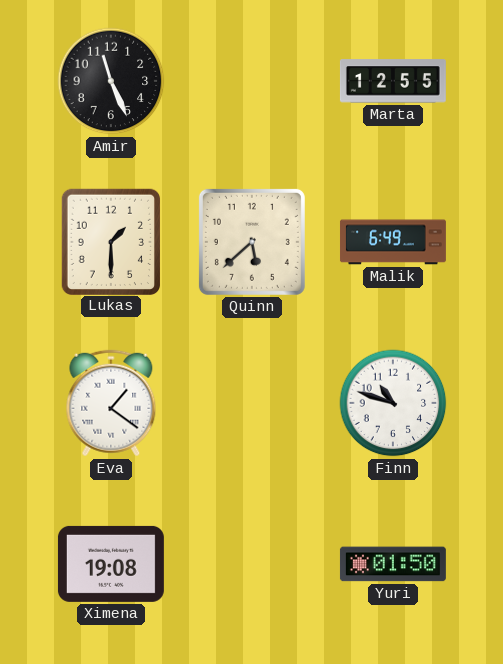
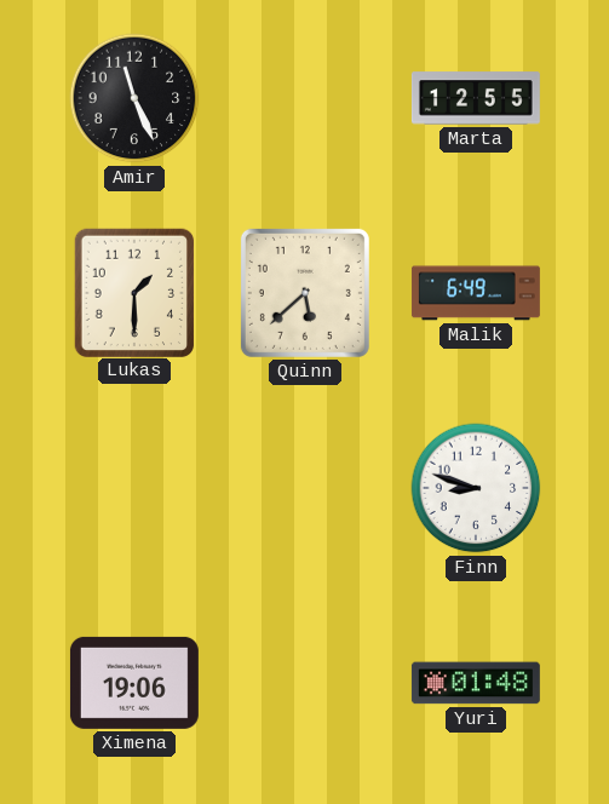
Eva: 1:21 -> none
Finn: 10:48 -> 8:48
Ximena: 19:08 -> 19:06
Yuri: 01:50 -> 01:48
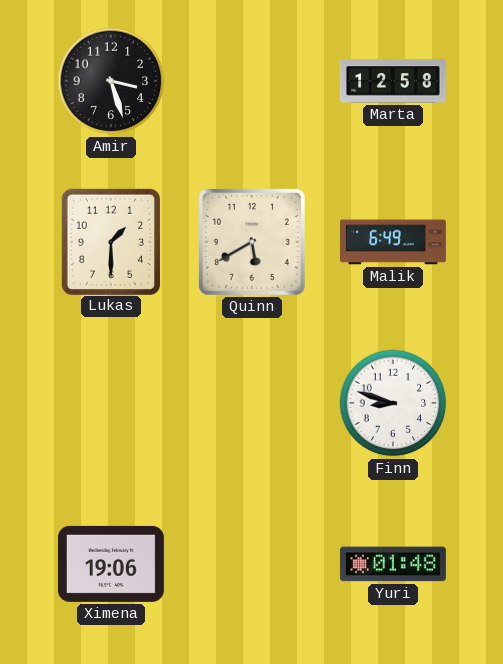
Amir: 11:26 -> 3:27
Marta: 12:55 -> 12:58
Quinn: 5:38 -> 5:40
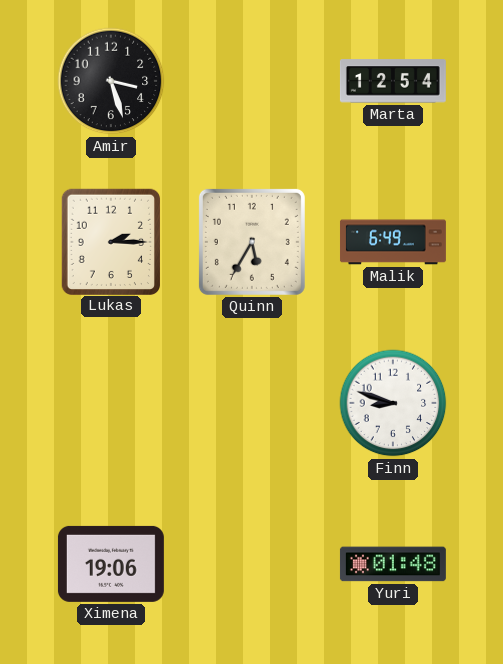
Marta: 12:58 -> 12:54
Lukas: 1:30 -> 2:15
Quinn: 5:40 -> 5:35
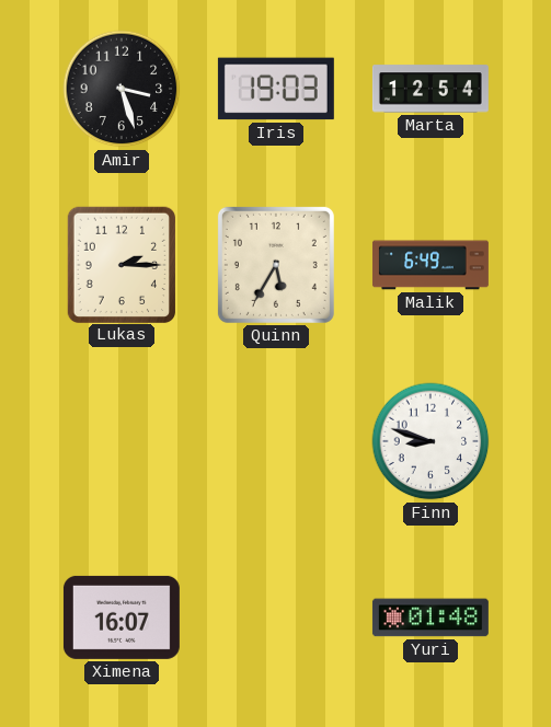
Iris: none -> 19:03
Ximena: 19:06 -> 16:07
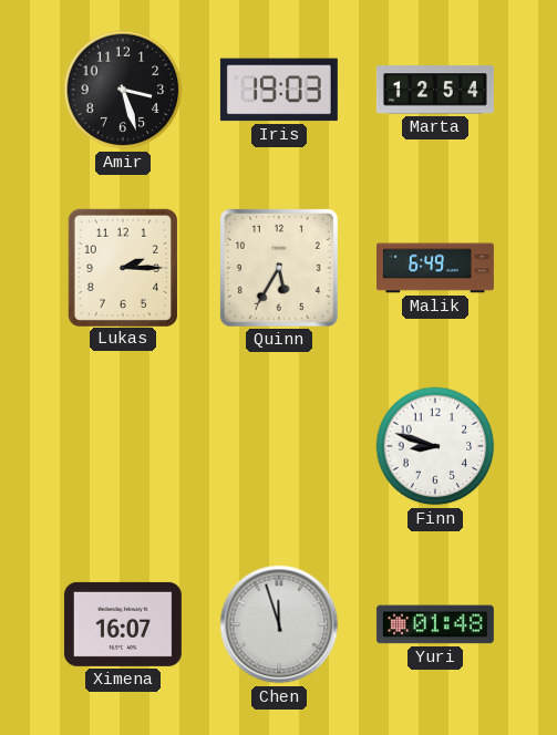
Chen: none -> 11:57
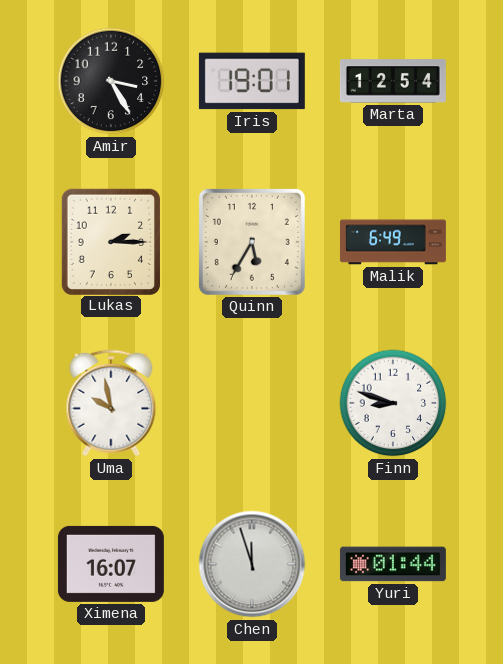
Amir: 3:27 -> 3:25
Iris: 19:03 -> 19:01
Uma: none -> 9:58
Yuri: 01:48 -> 01:44
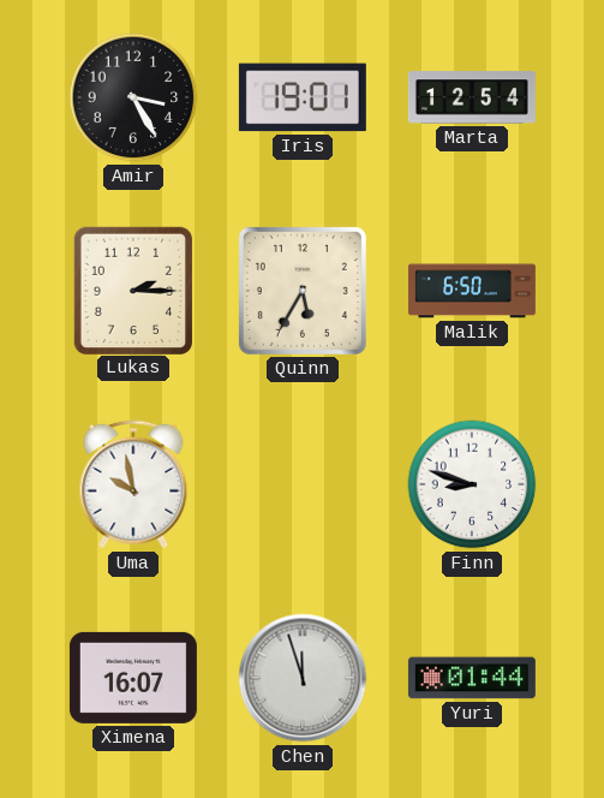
Malik: 6:49 -> 6:50
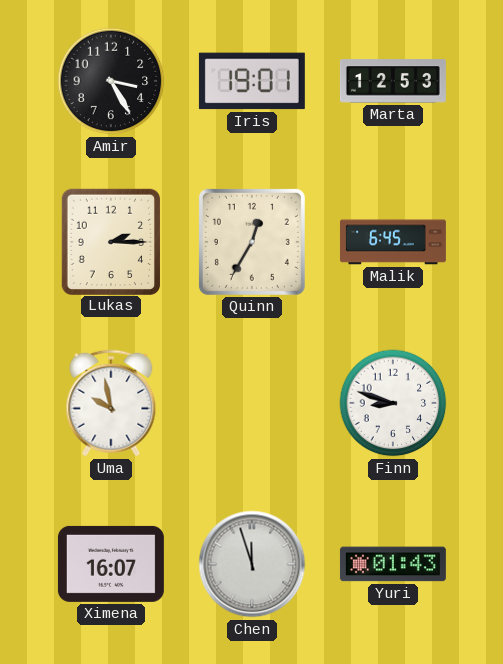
Marta: 12:54 -> 12:53
Quinn: 5:35 -> 12:35
Malik: 6:50 -> 6:45
Yuri: 01:44 -> 01:43
